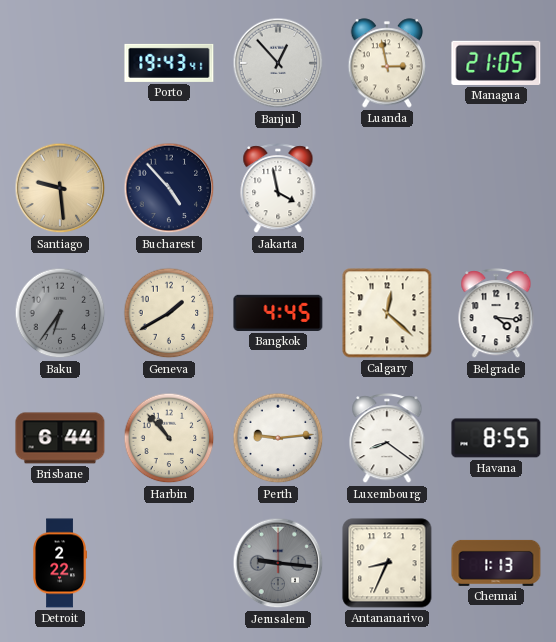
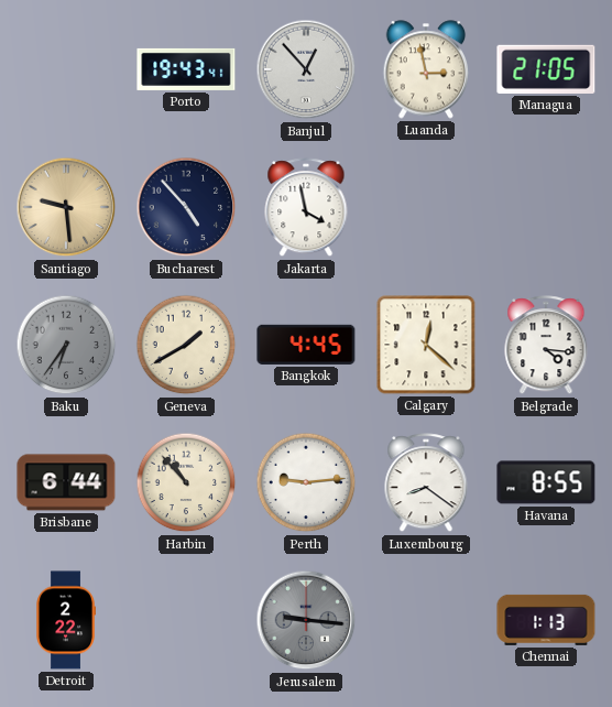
Antananarivo: 8:34 -> none
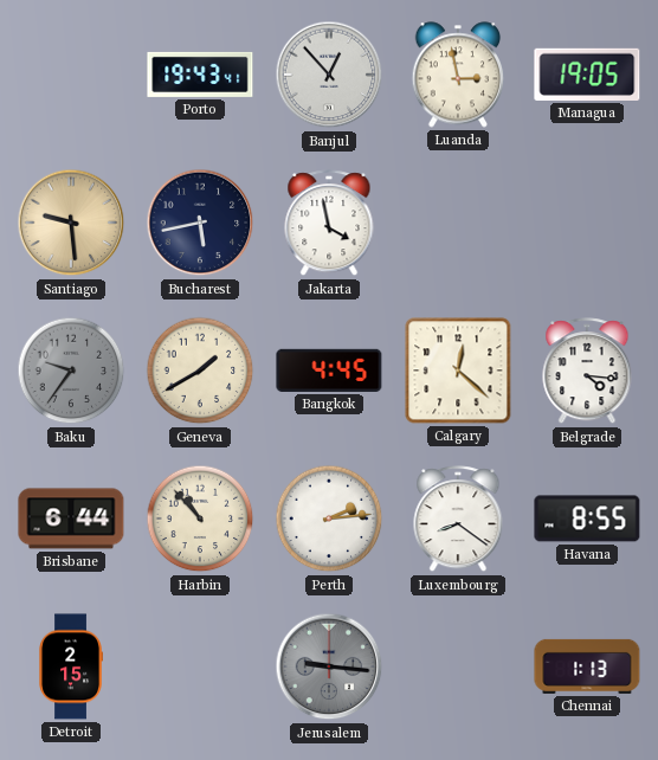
Managua: 21:05 -> 19:05
Bucharest: 4:53 -> 5:43
Baku: 6:36 -> 9:36
Perth: 9:14 -> 2:14
Detroit: 2:22 -> 2:15
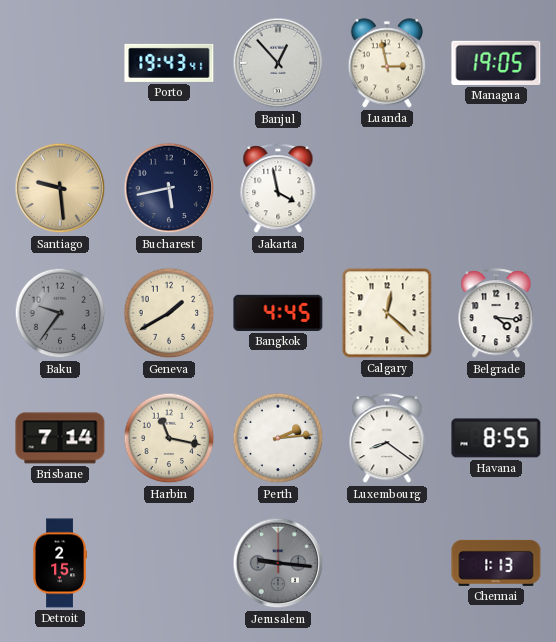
Brisbane: 6:44 -> 7:14
Harbin: 10:53 -> 11:17
